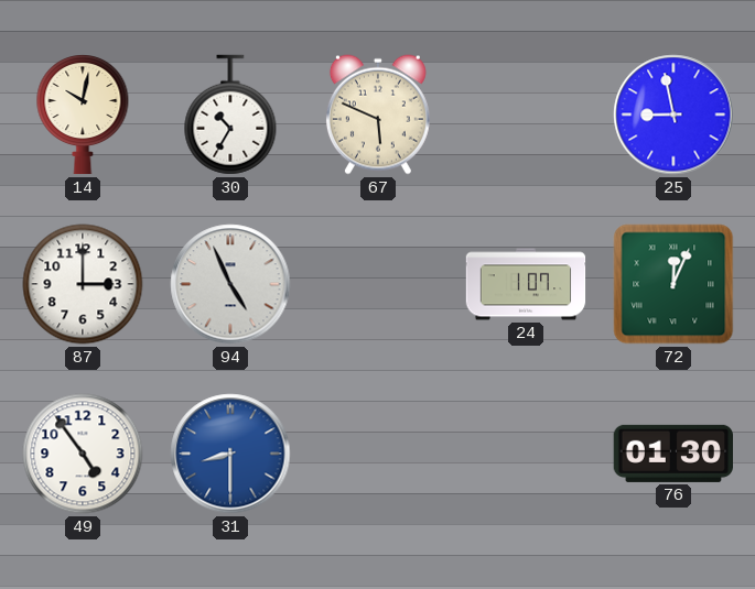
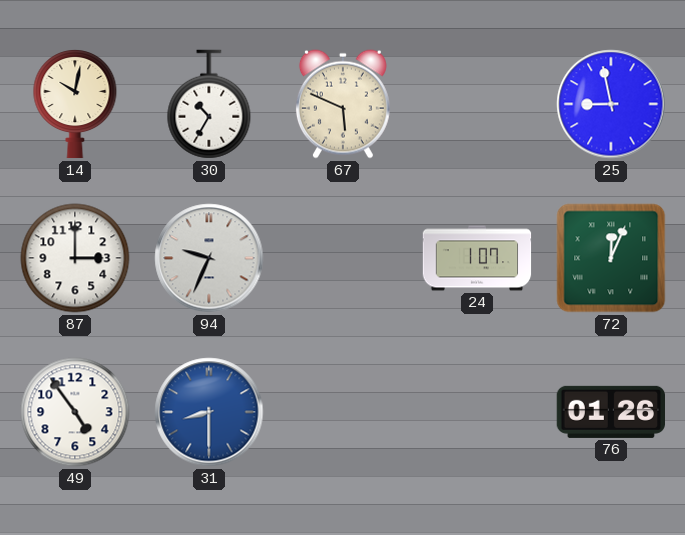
94: 4:56 -> 9:34
76: 01:30 -> 01:26
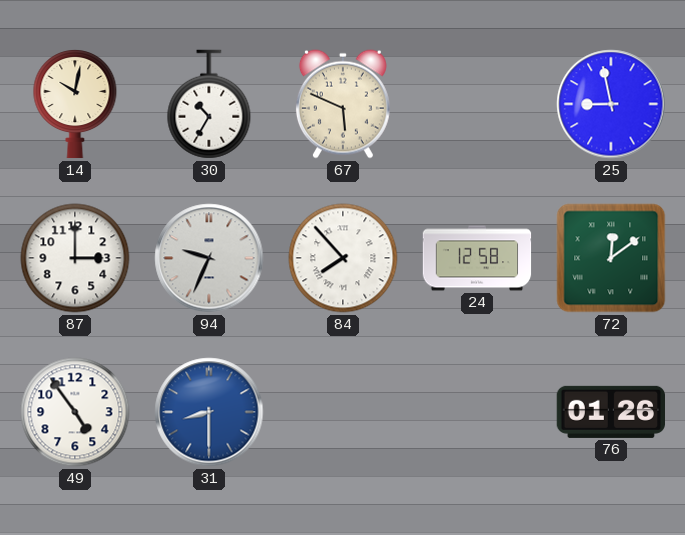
84: none -> 7:53
24: 1:07 -> 12:58
72: 12:04 -> 12:09
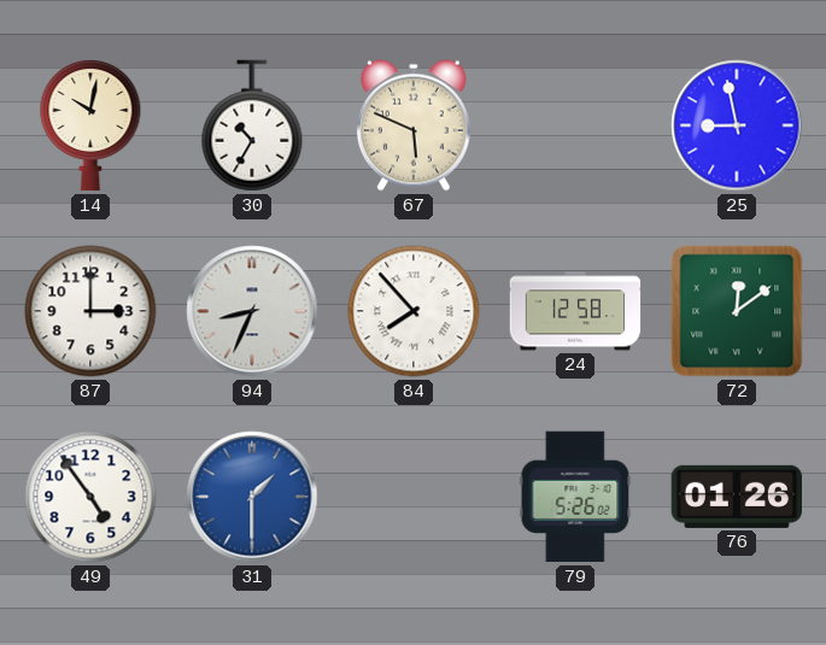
94: 9:34 -> 8:34
31: 8:30 -> 1:30
79: none -> 5:26
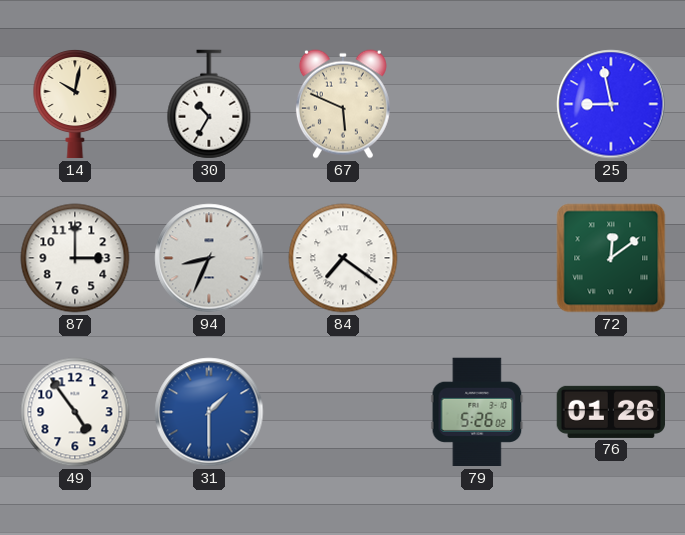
84: 7:53 -> 7:21
24: 12:58 -> none
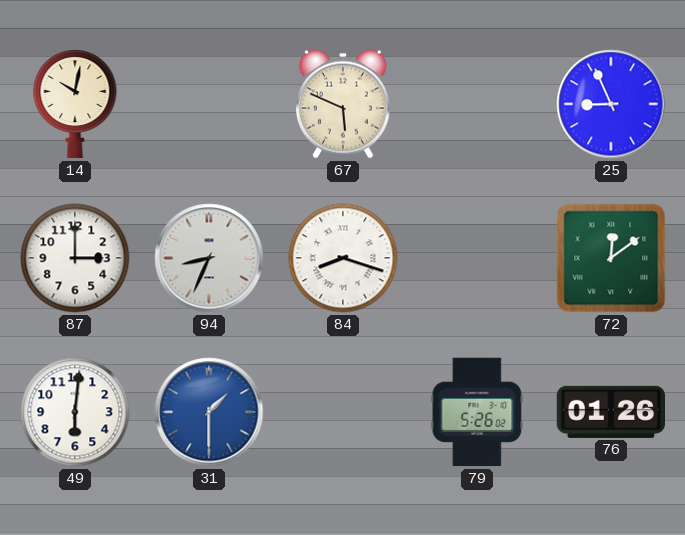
30: 10:35 -> none
25: 8:58 -> 8:56
84: 7:21 -> 8:18
49: 4:54 -> 6:01
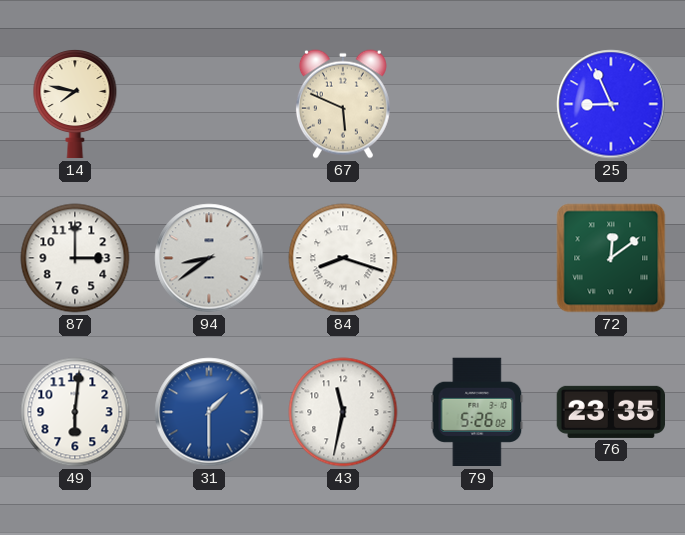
14: 10:02 -> 7:47
94: 8:34 -> 8:39
43: none -> 11:32
76: 01:26 -> 23:35
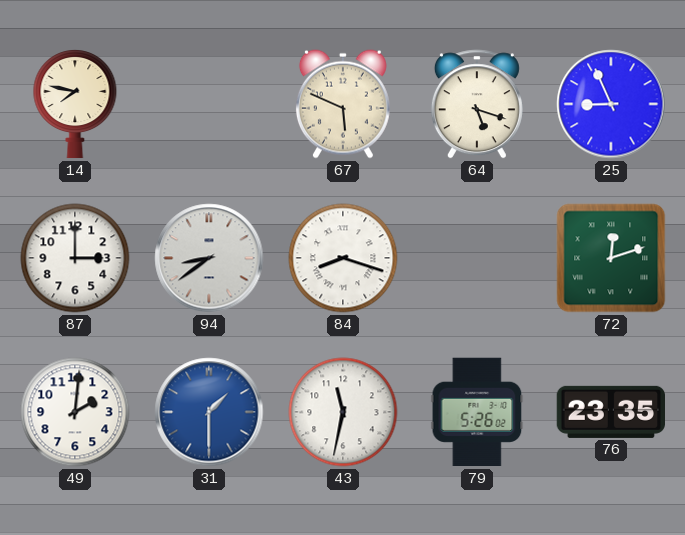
64: none -> 5:18
72: 12:09 -> 12:12
49: 6:01 -> 2:01
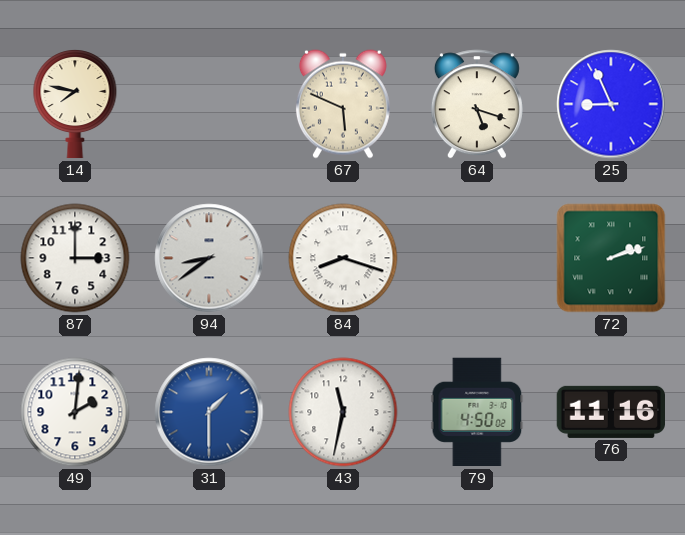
72: 12:12 -> 2:12
79: 5:26 -> 4:50
76: 23:35 -> 11:16
